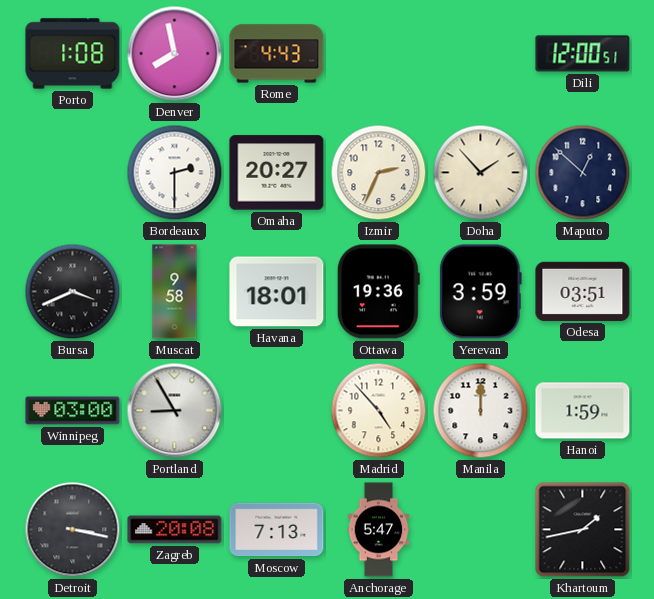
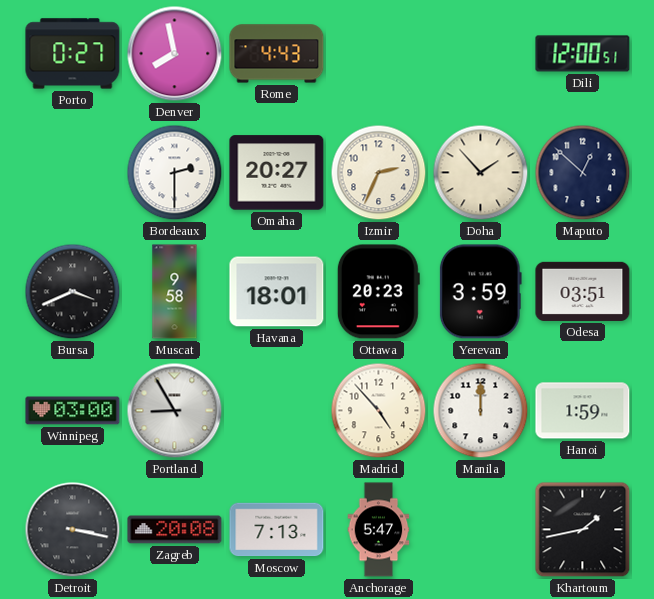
Porto: 1:08 -> 0:27
Ottawa: 19:36 -> 20:23
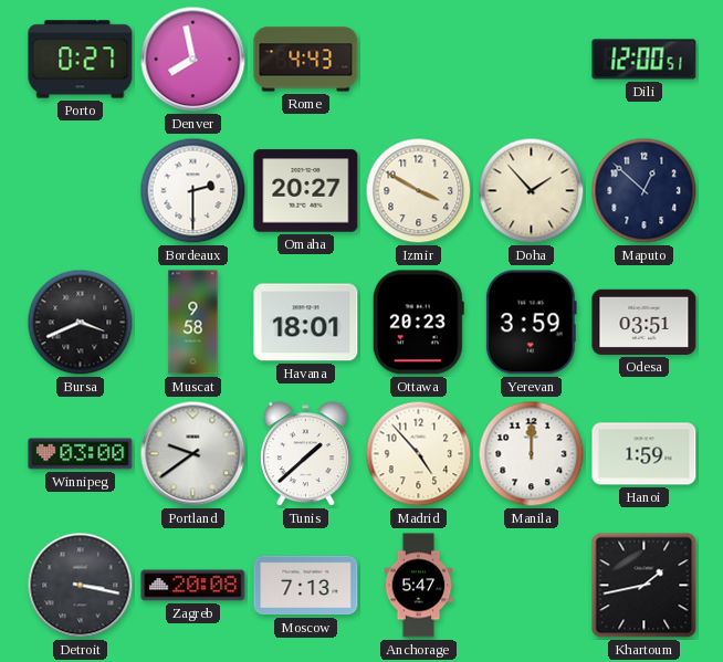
Izmir: 2:34 -> 3:50
Portland: 8:55 -> 9:39
Tunis: none -> 1:38
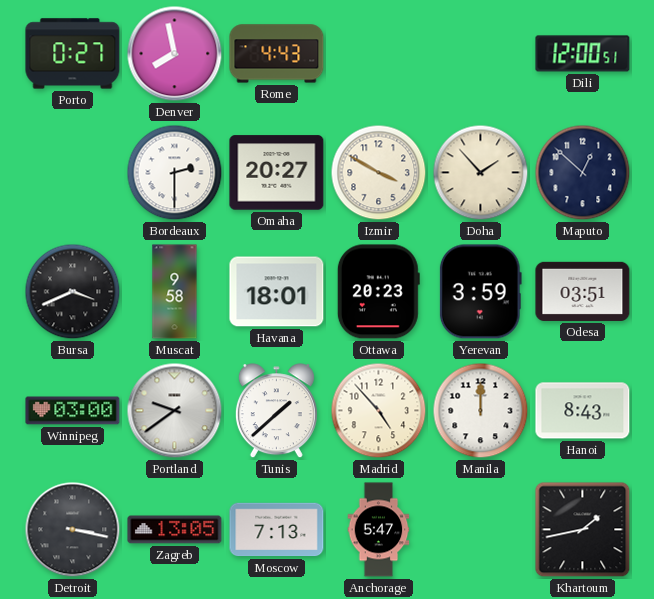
Hanoi: 1:59 -> 8:43
Zagreb: 20:08 -> 13:05
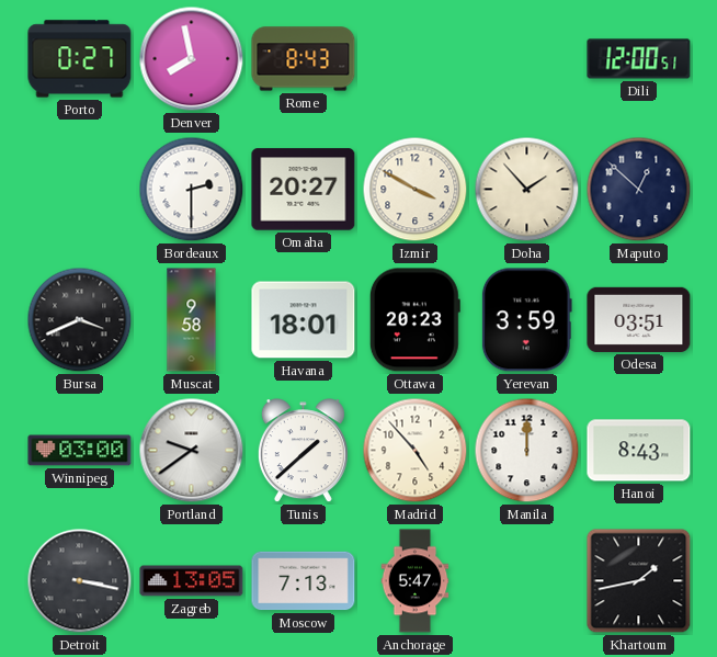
Rome: 4:43 -> 8:43
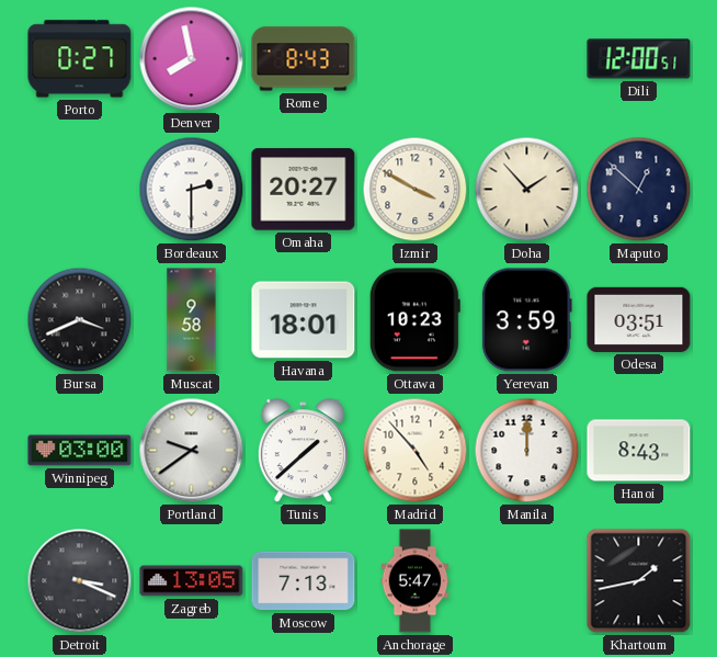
Ottawa: 20:23 -> 10:23
Detroit: 3:17 -> 3:19
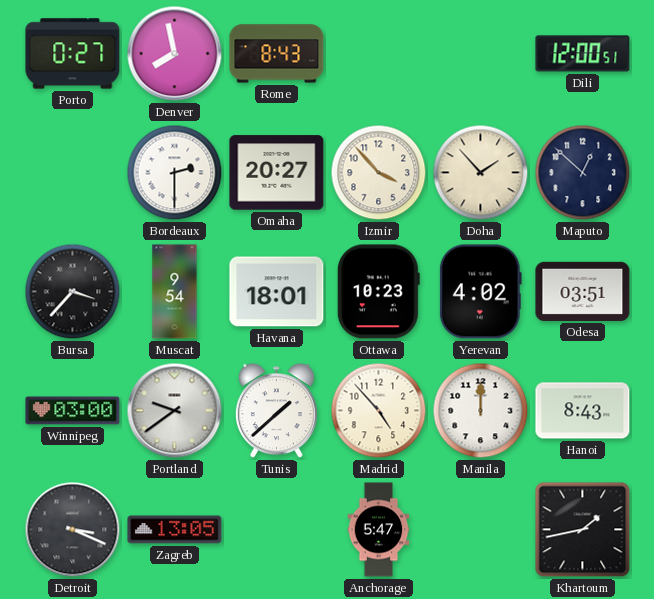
Izmir: 3:50 -> 3:53
Bursa: 3:41 -> 3:37
Muscat: 9:58 -> 9:54
Yerevan: 3:59 -> 4:02
Moscow: 7:13 -> none
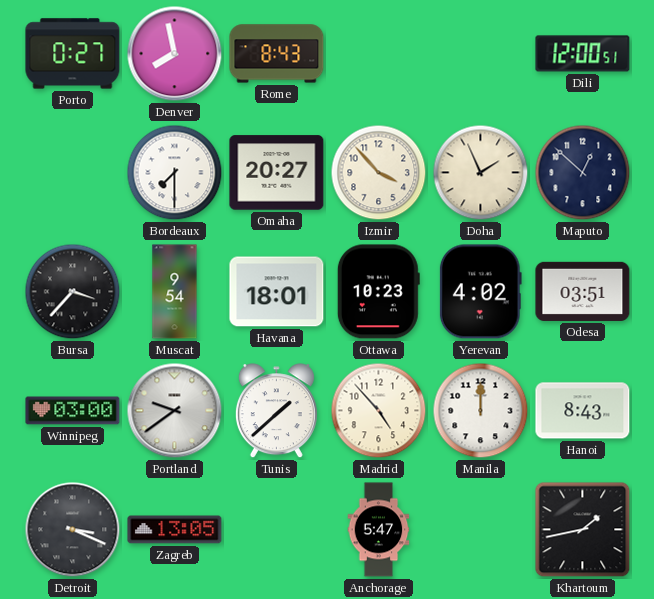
Bordeaux: 2:30 -> 7:30
Doha: 1:53 -> 1:56
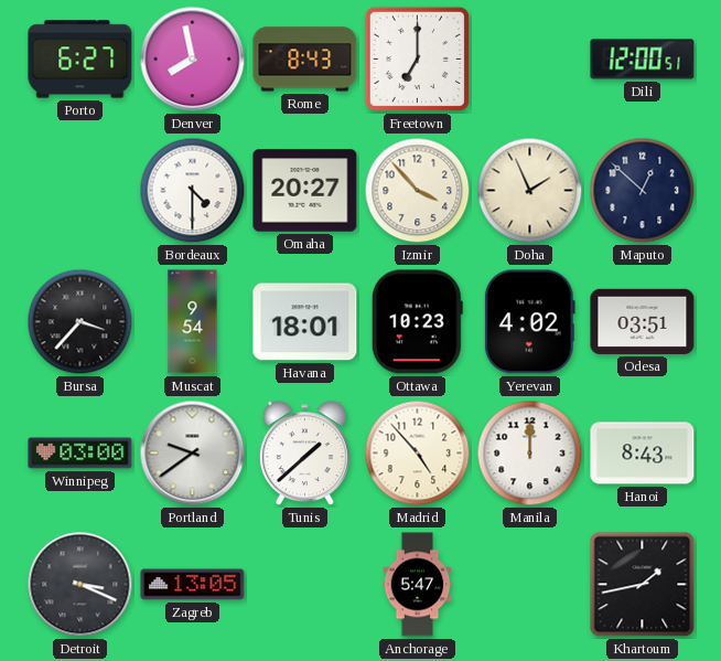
Porto: 0:27 -> 6:27
Freetown: none -> 7:00
Bordeaux: 7:30 -> 4:30
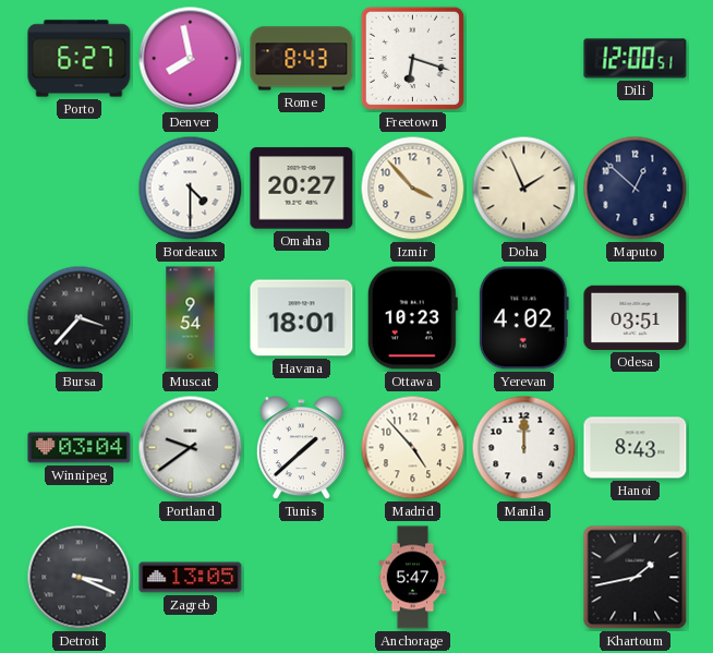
Freetown: 7:00 -> 6:18
Winnipeg: 03:00 -> 03:04
